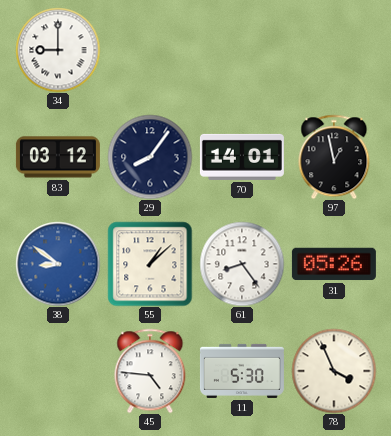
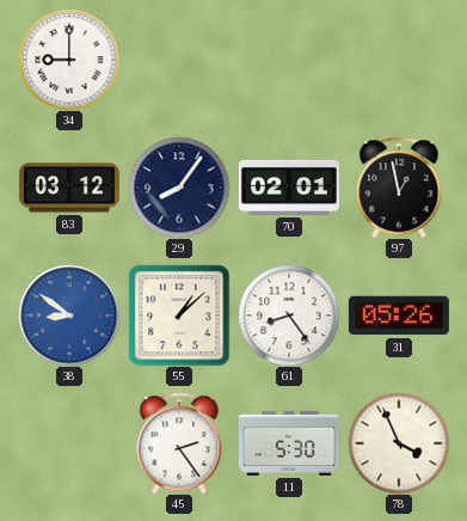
70: 14:01 -> 02:01
45: 4:46 -> 2:24
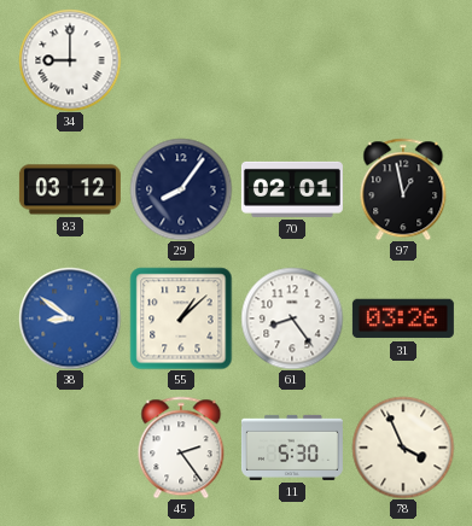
31: 05:26 -> 03:26
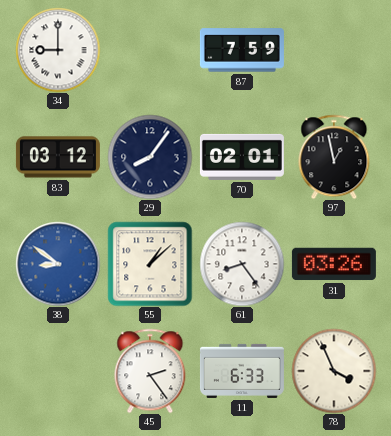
87: none -> 7:59
11: 5:30 -> 6:33
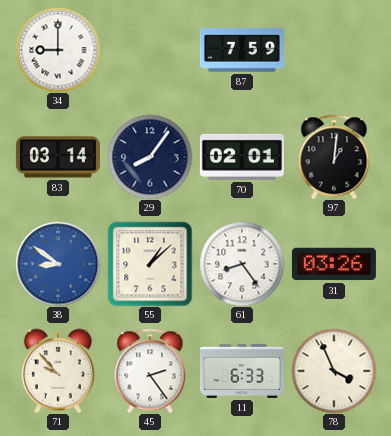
83: 03:12 -> 03:14
97: 12:58 -> 1:01
71: none -> 9:53
